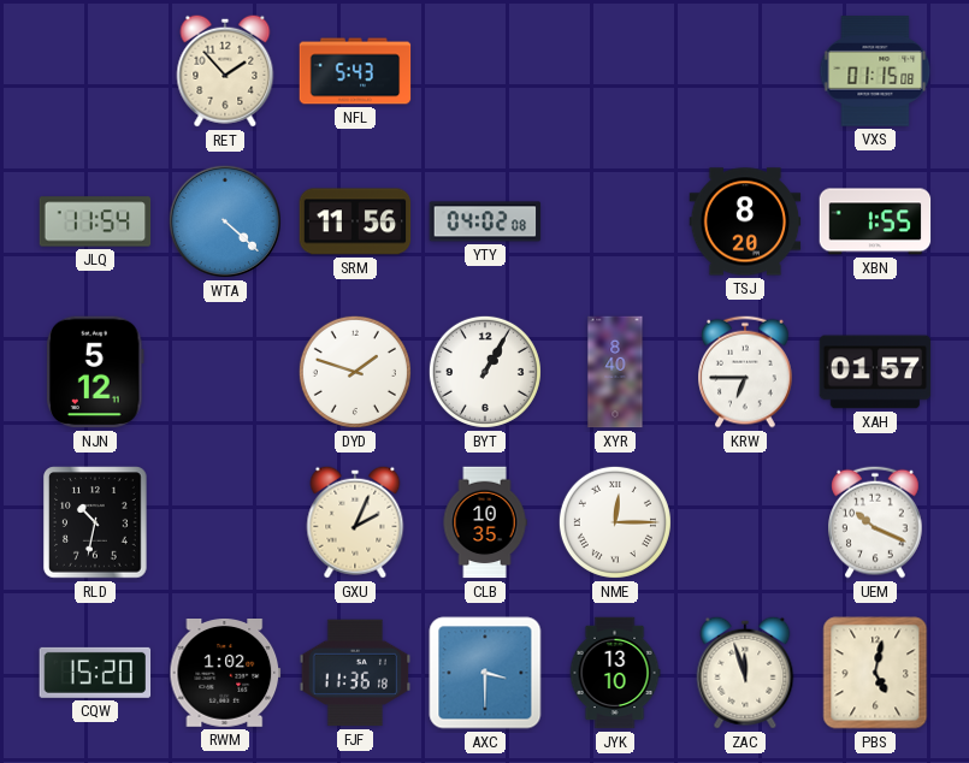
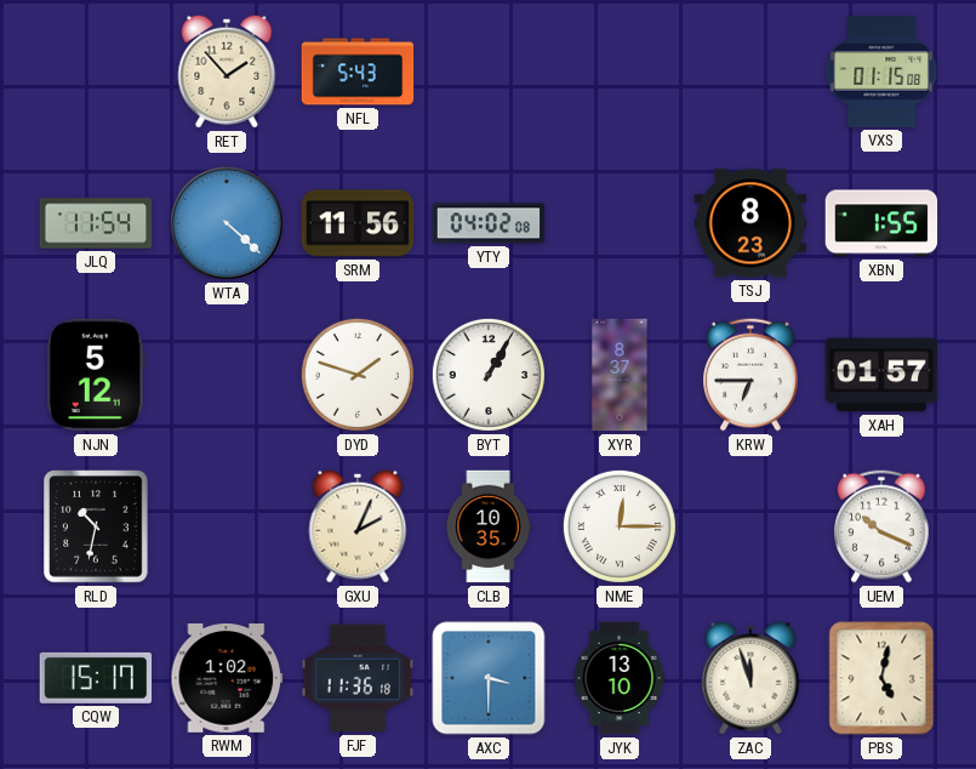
TSJ: 8:20 -> 8:23
XYR: 8:40 -> 8:37
CQW: 15:20 -> 15:17
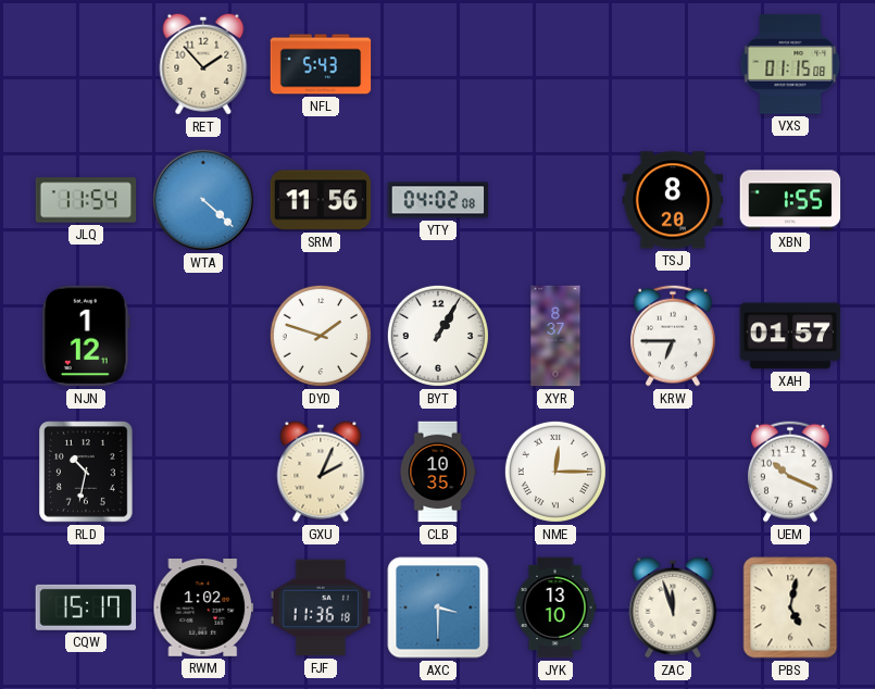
TSJ: 8:23 -> 8:20
NJN: 5:12 -> 1:12
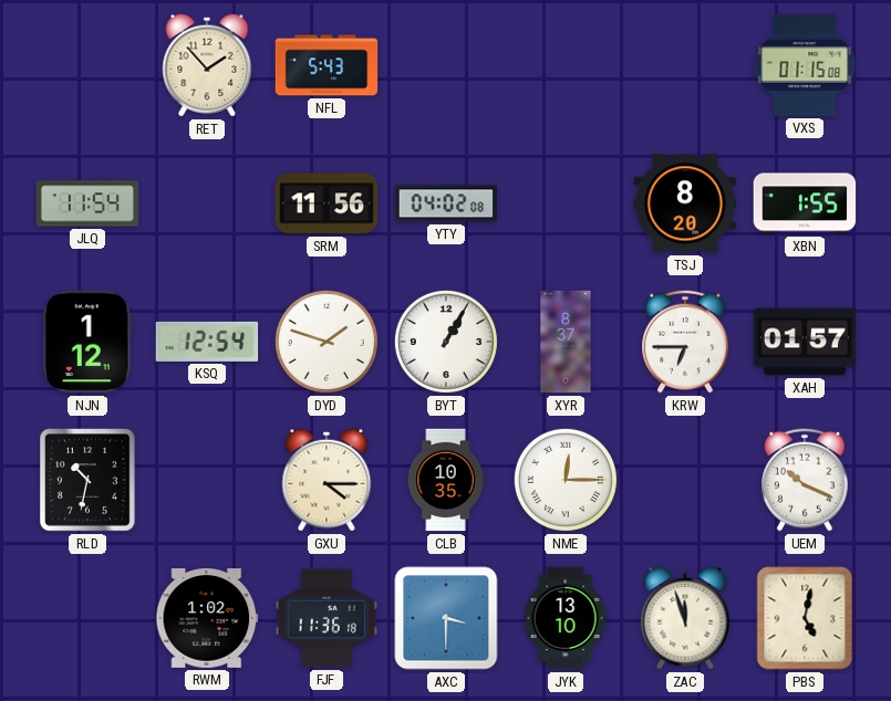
WTA: 4:22 -> none
KSQ: none -> 12:54
GXU: 2:04 -> 4:15
CQW: 15:17 -> none
